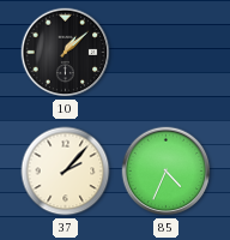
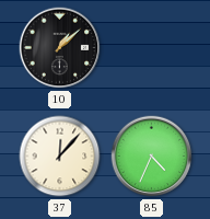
37: 2:07 -> 12:07
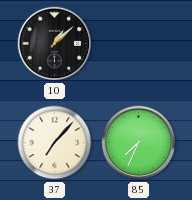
37: 12:07 -> 7:07
85: 4:34 -> 7:34
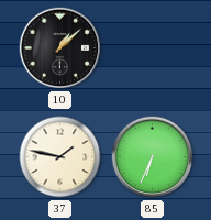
37: 7:07 -> 1:47
85: 7:34 -> 6:34
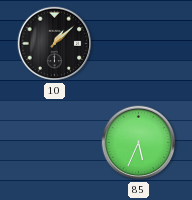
37: 1:47 -> none
85: 6:34 -> 5:34
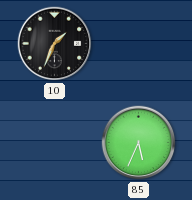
10: 1:08 -> 1:34
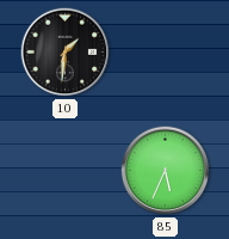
10: 1:34 -> 1:31
